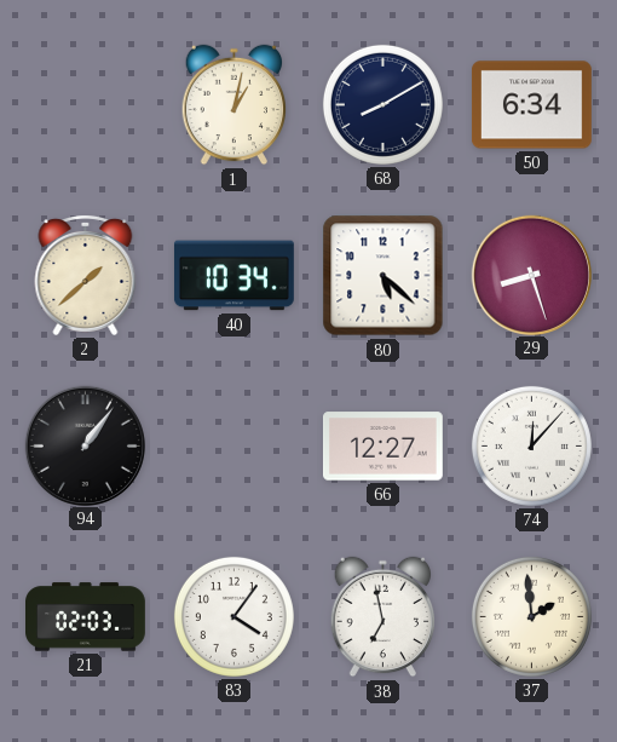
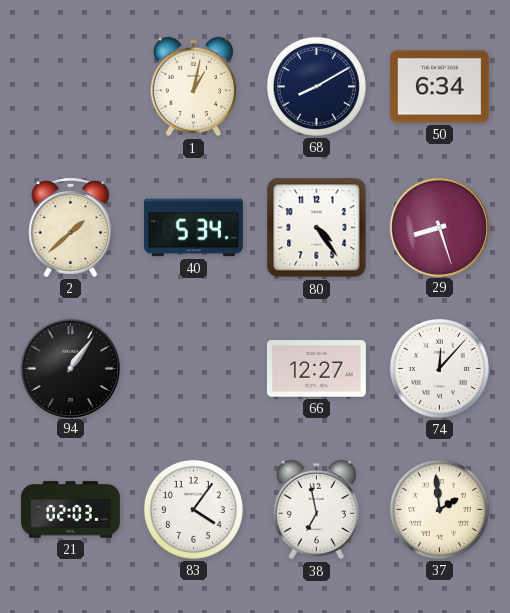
40: 10:34 -> 5:34
80: 5:22 -> 4:24
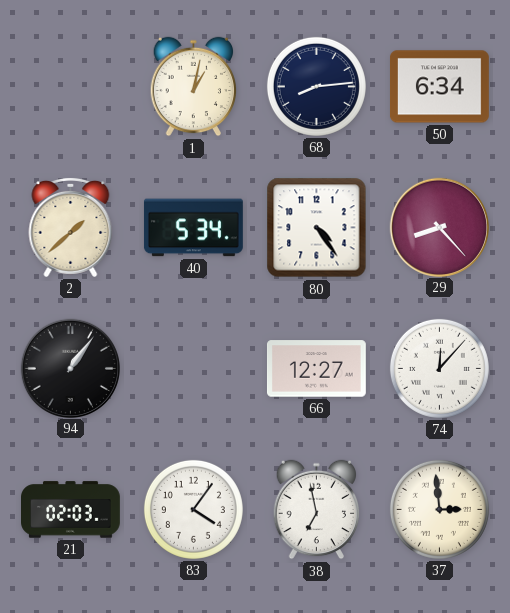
68: 8:10 -> 8:14
29: 8:27 -> 8:23
37: 1:59 -> 2:59
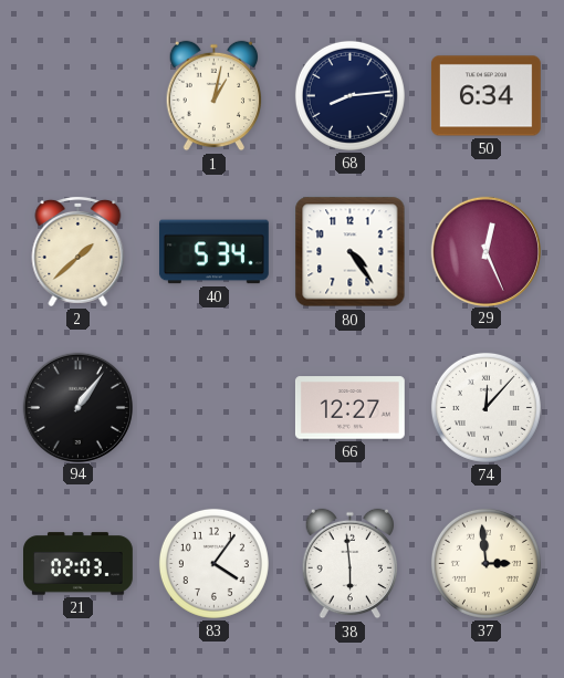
29: 8:23 -> 12:26
38: 6:58 -> 5:59
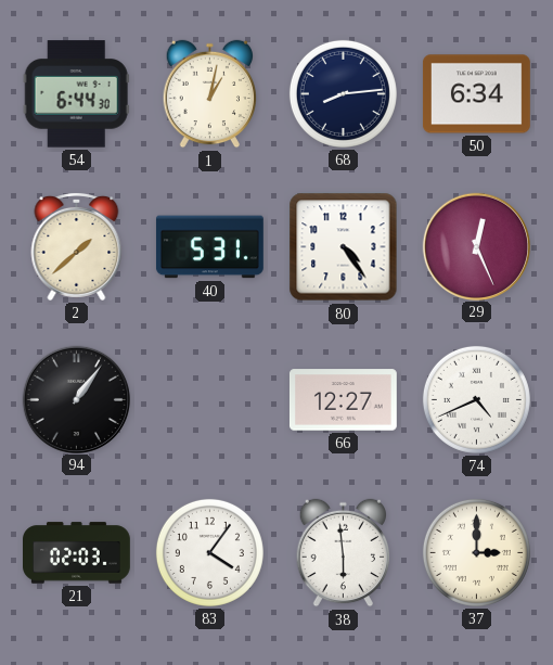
54: none -> 6:44
40: 5:34 -> 5:31
74: 12:07 -> 4:41
37: 2:59 -> 3:00
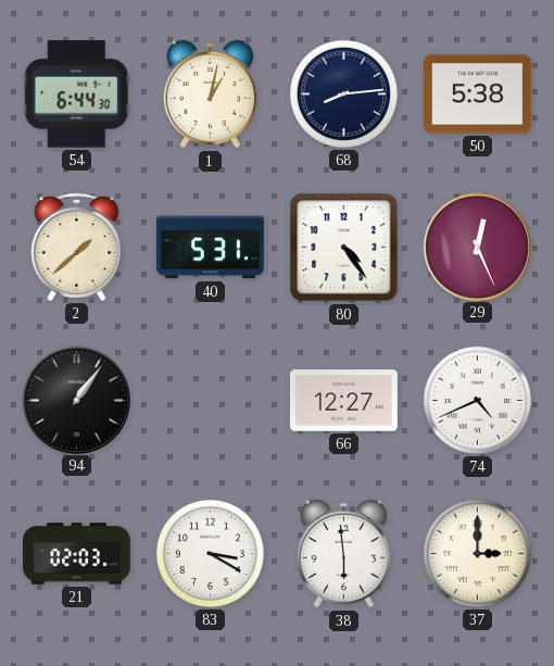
50: 6:34 -> 5:38
83: 4:06 -> 3:20
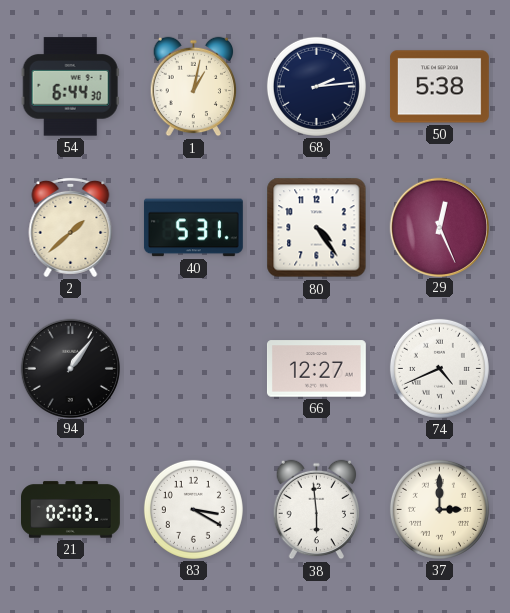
68: 8:14 -> 2:14
